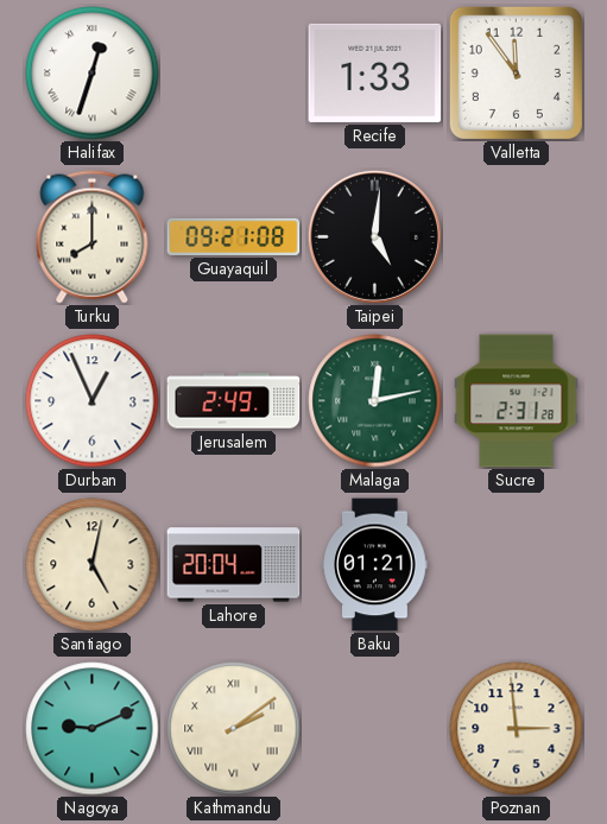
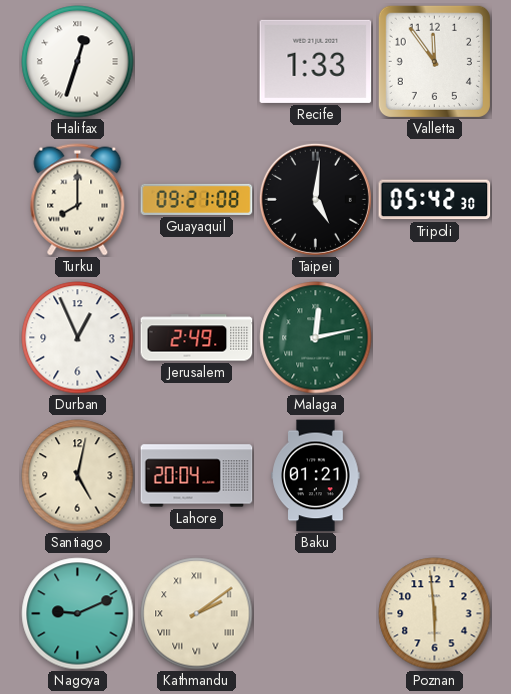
Tripoli: none -> 05:42
Sucre: 2:31 -> none
Poznan: 2:59 -> 5:59
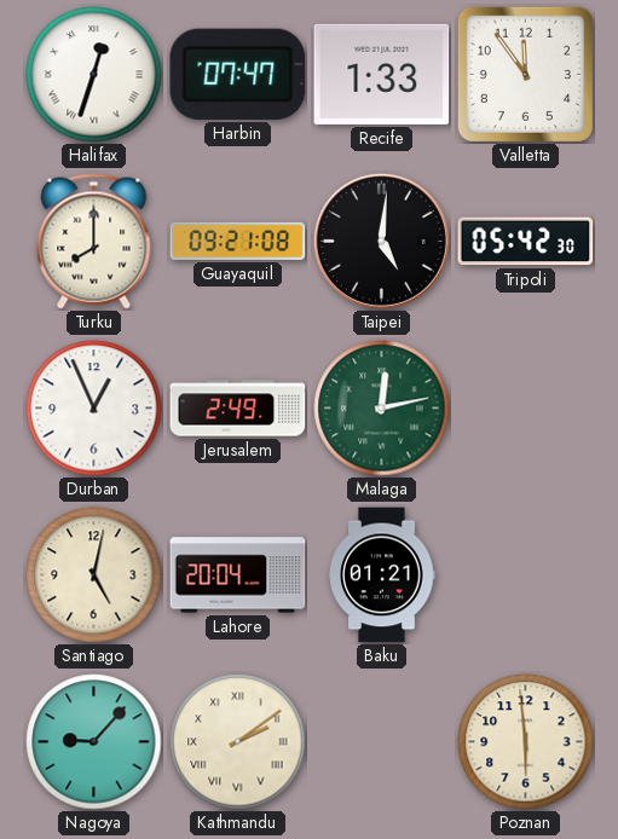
Harbin: none -> 07:47
Nagoya: 9:11 -> 9:07
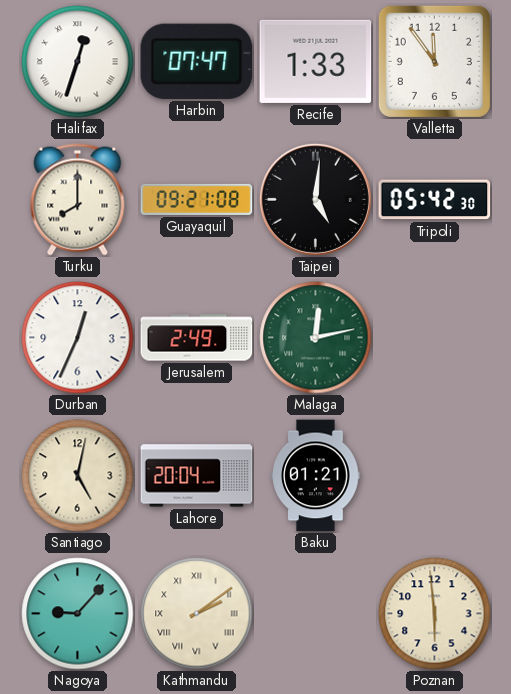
Durban: 12:56 -> 12:34
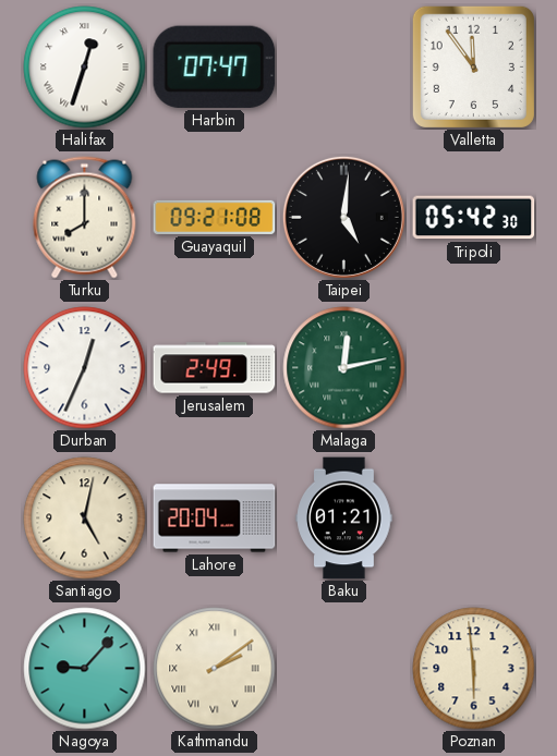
Recife: 1:33 -> none
